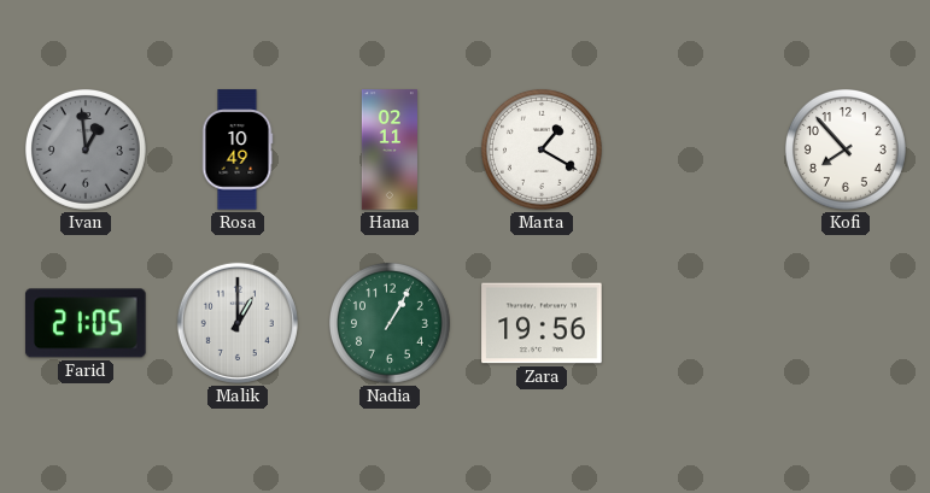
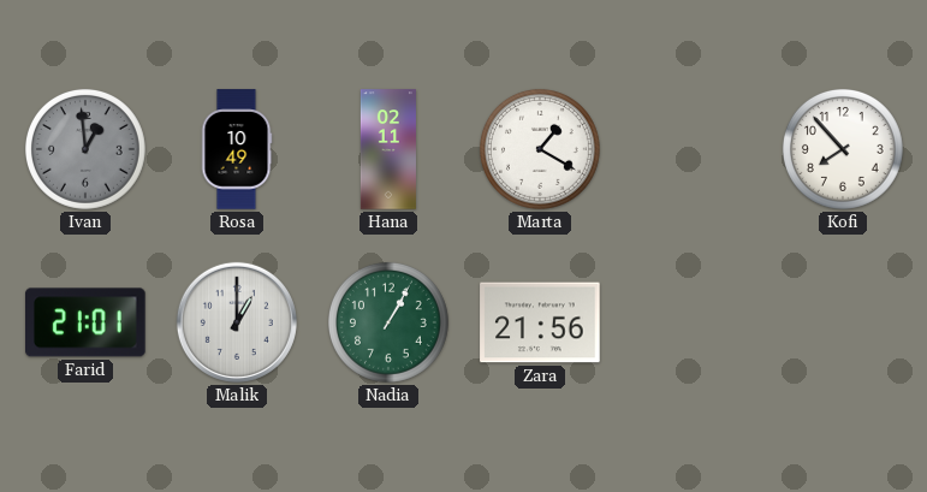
Farid: 21:05 -> 21:01
Zara: 19:56 -> 21:56
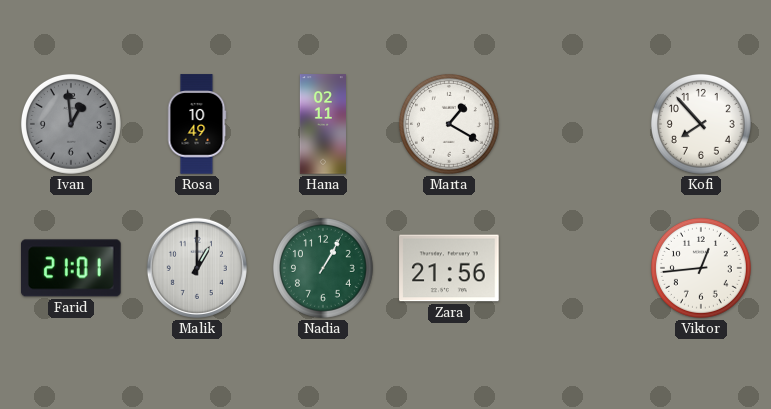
Viktor: none -> 12:44
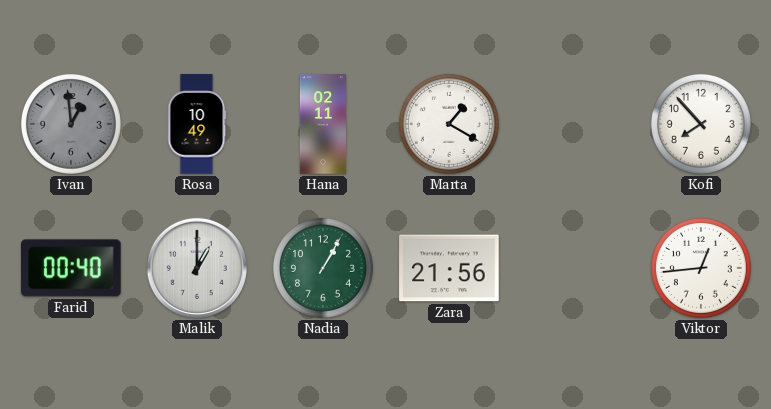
Farid: 21:01 -> 00:40
